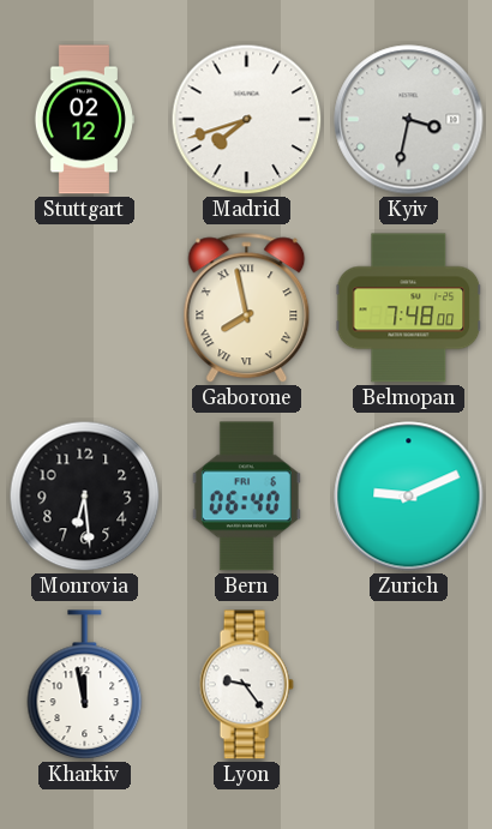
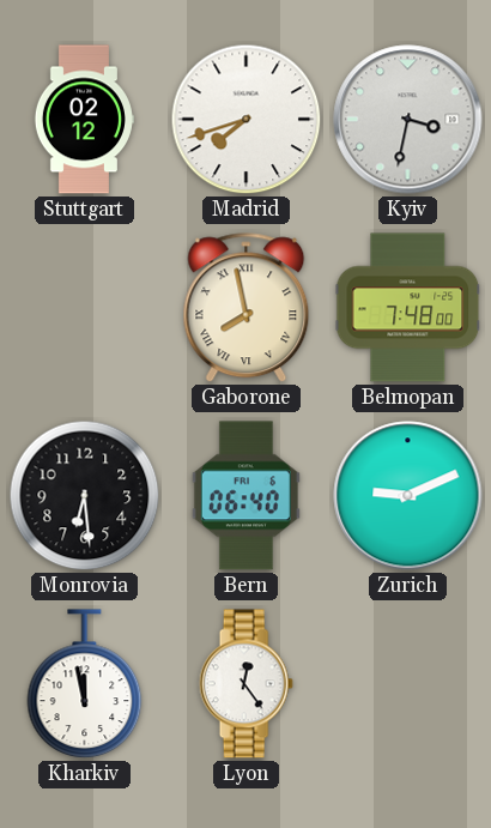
Lyon: 9:24 -> 12:24
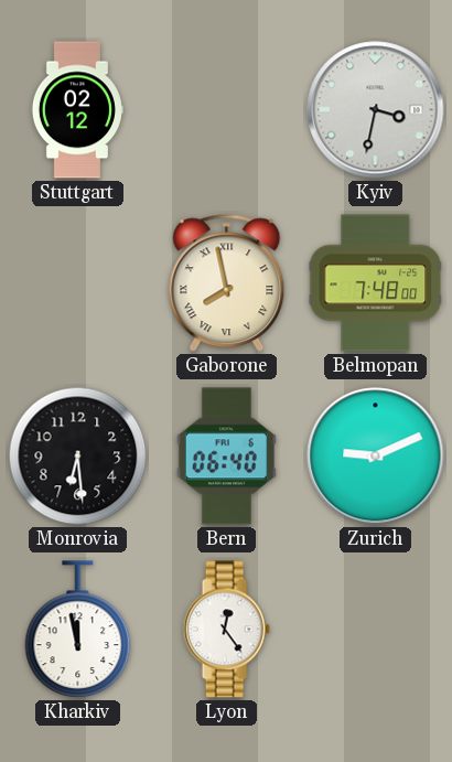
Madrid: 7:42 -> none
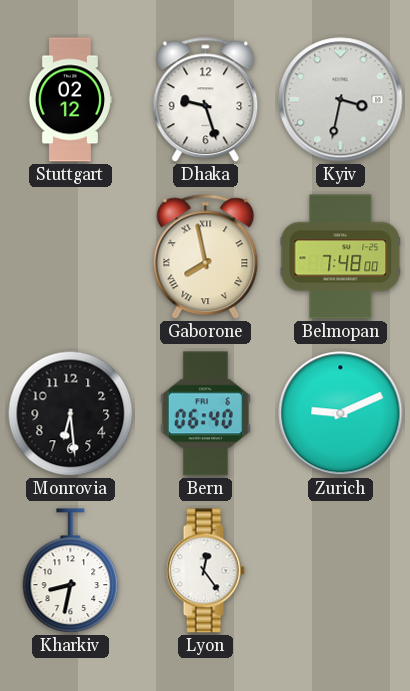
Dhaka: none -> 9:27
Kharkiv: 11:58 -> 8:32
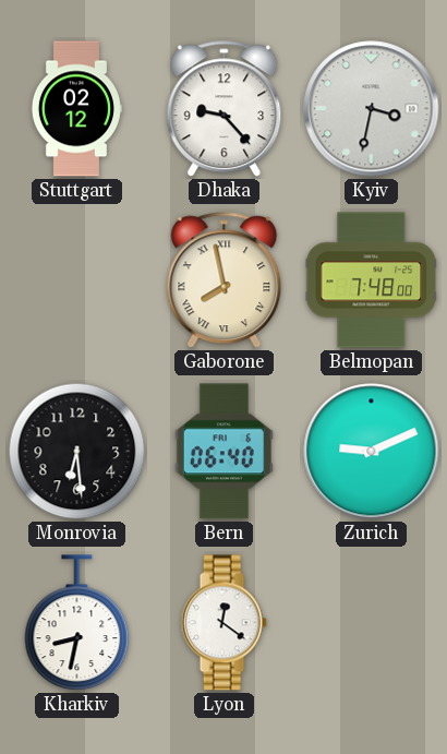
Dhaka: 9:27 -> 9:23
Lyon: 12:24 -> 12:21
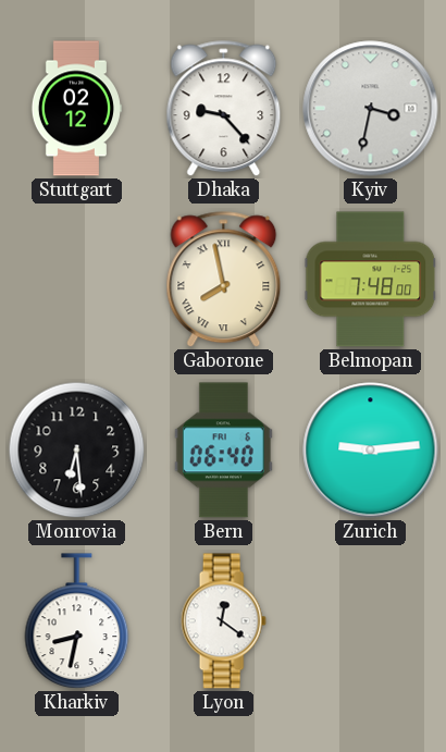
Zurich: 9:11 -> 9:14
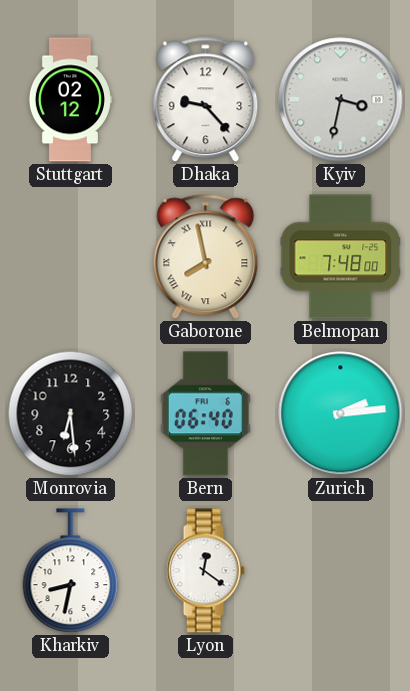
Zurich: 9:14 -> 2:14
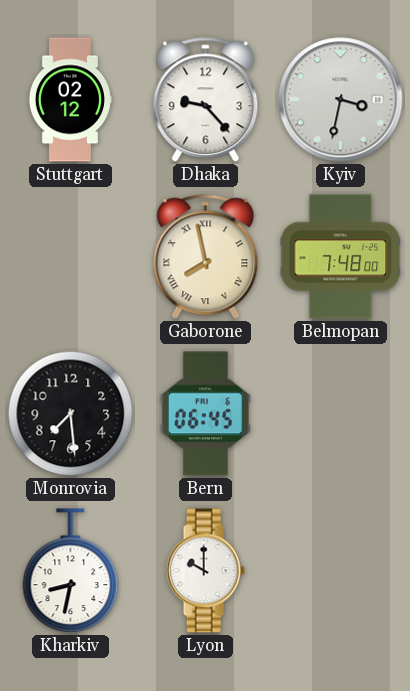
Monrovia: 6:29 -> 7:29
Bern: 06:40 -> 06:45
Zurich: 2:14 -> none
Lyon: 12:21 -> 10:00
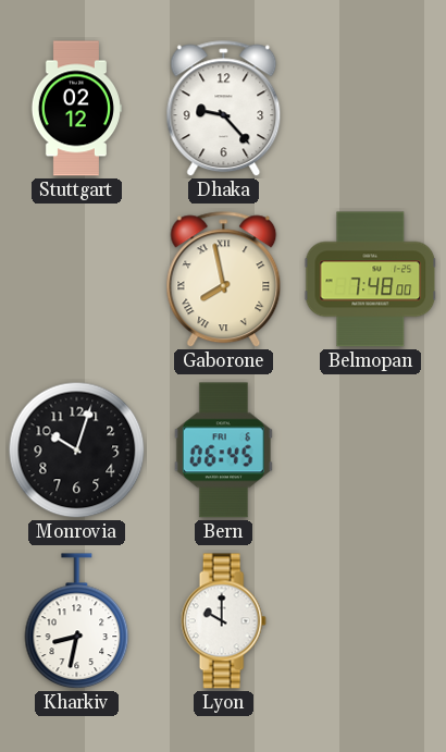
Kyiv: 3:32 -> none
Monrovia: 7:29 -> 10:03
